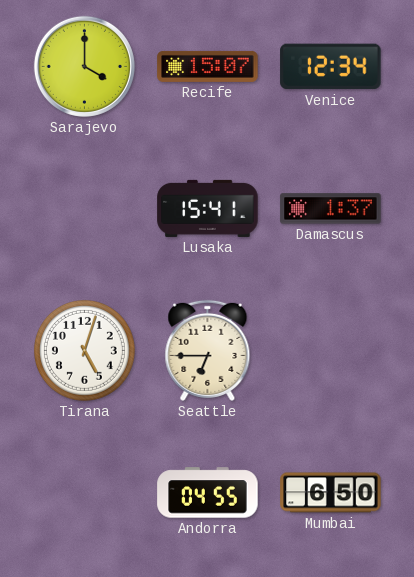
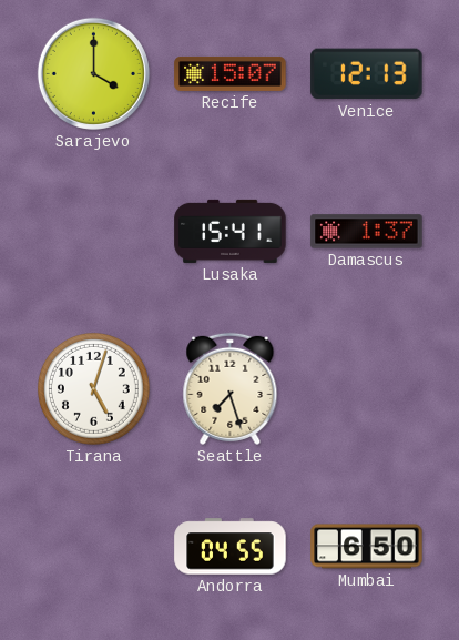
Venice: 12:34 -> 12:13
Seattle: 6:45 -> 7:27
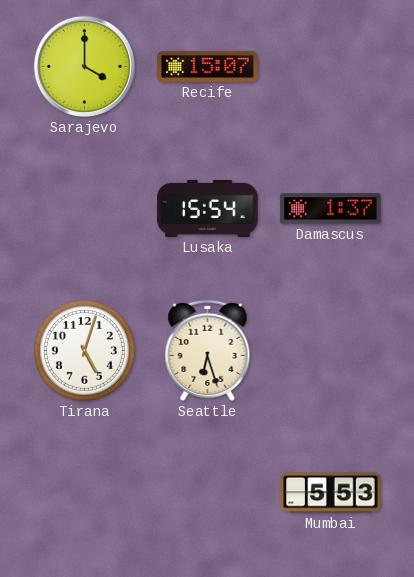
Venice: 12:13 -> none
Lusaka: 15:41 -> 15:54
Seattle: 7:27 -> 6:27
Andorra: 04:55 -> none
Mumbai: 6:50 -> 5:53
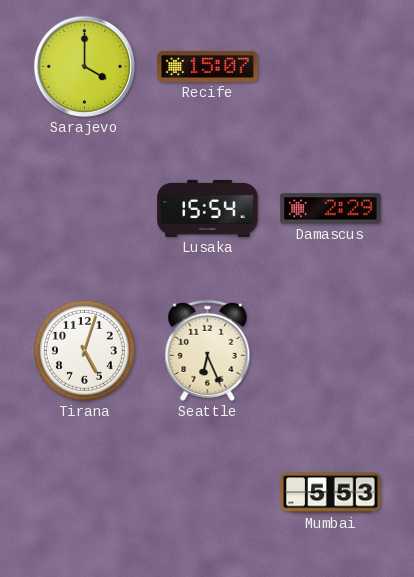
Damascus: 1:37 -> 2:29
Seattle: 6:27 -> 6:26
